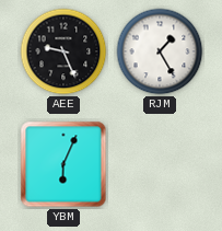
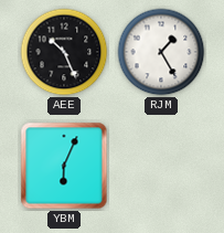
AEE: 9:26 -> 10:26
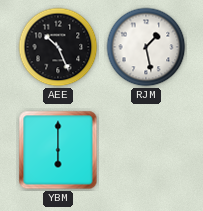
RJM: 1:25 -> 1:28
YBM: 6:04 -> 6:00
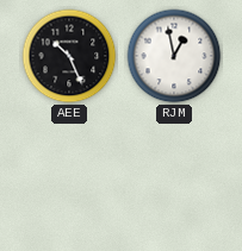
RJM: 1:28 -> 12:58
YBM: 6:00 -> none
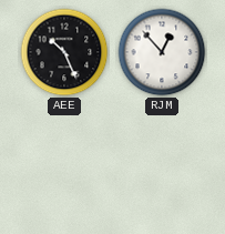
RJM: 12:58 -> 12:53
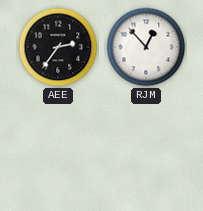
AEE: 10:26 -> 2:36
